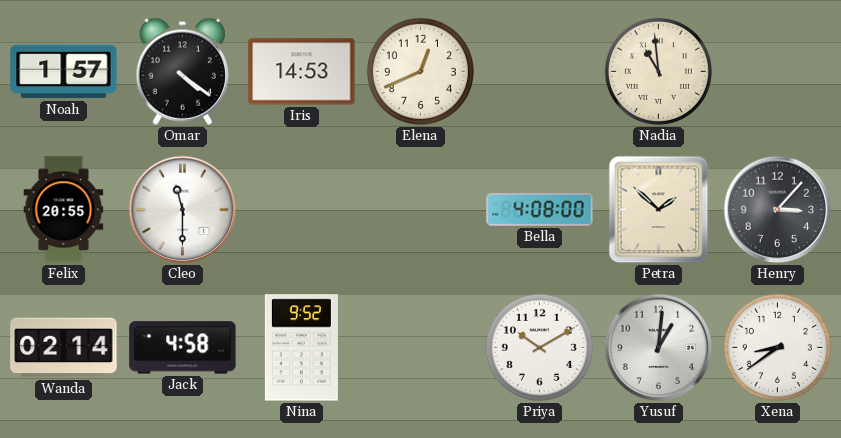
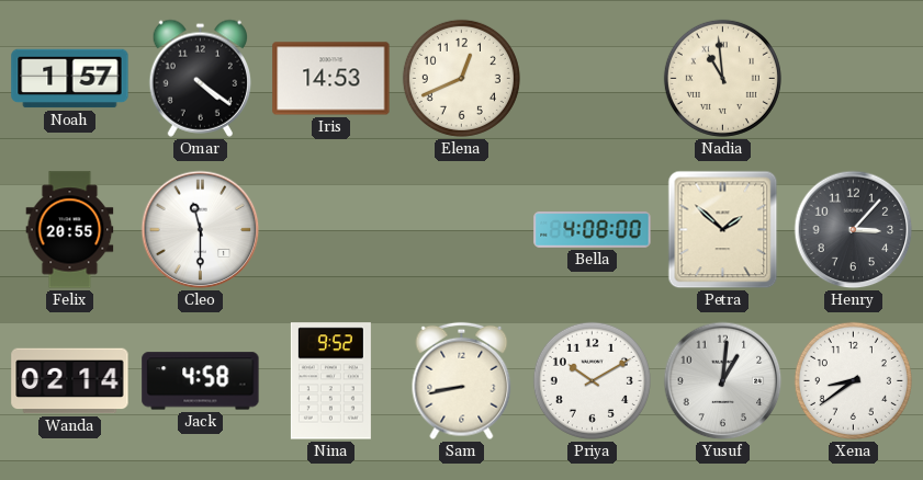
Sam: none -> 8:43
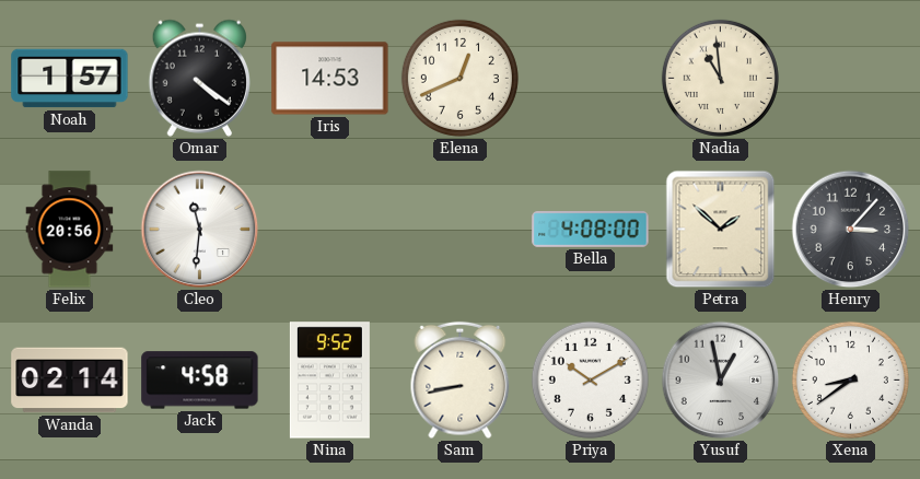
Felix: 20:55 -> 20:56
Cleo: 11:30 -> 11:31
Yusuf: 1:01 -> 12:58
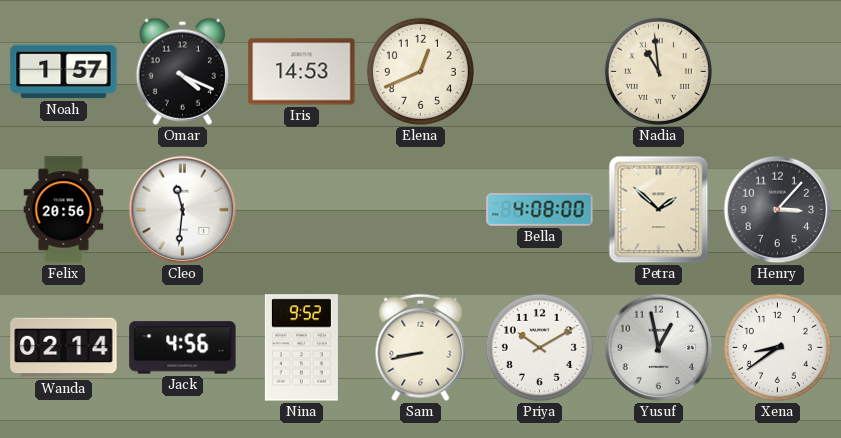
Omar: 4:21 -> 4:19
Jack: 4:58 -> 4:56
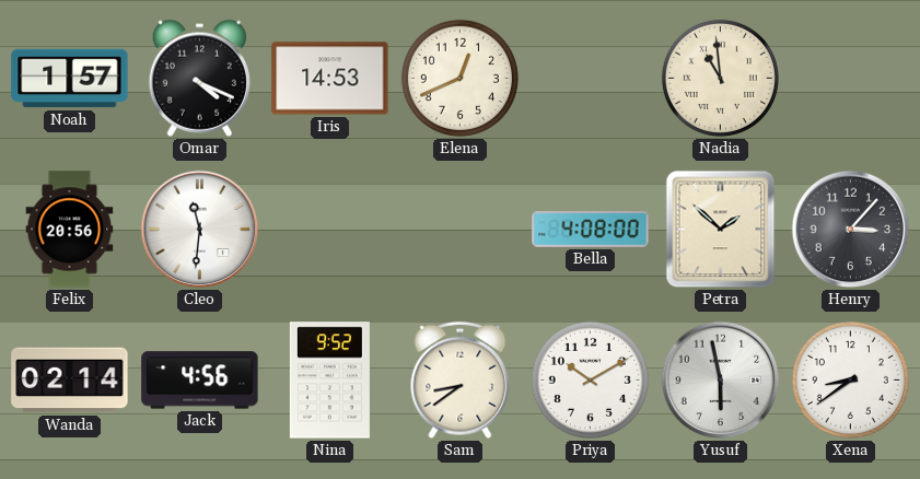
Sam: 8:43 -> 8:39
Yusuf: 12:58 -> 5:58
